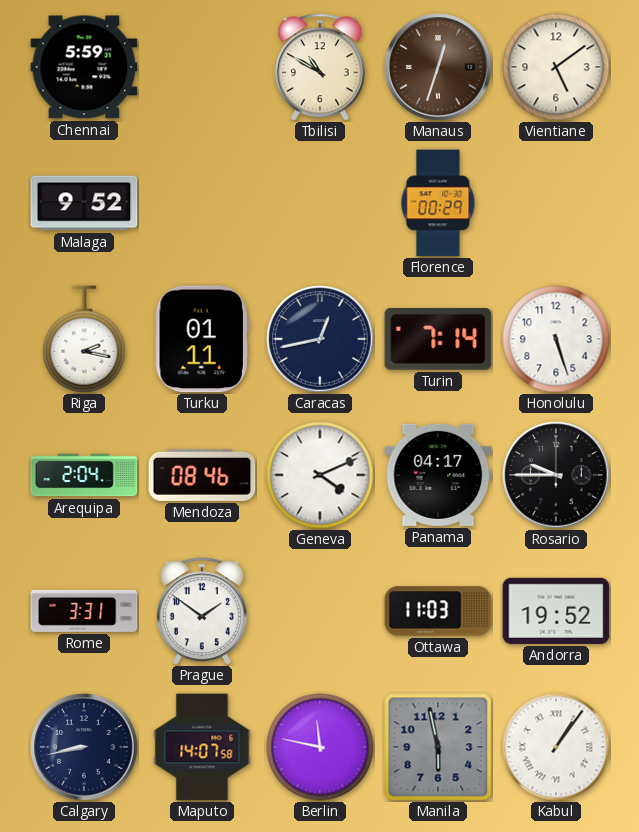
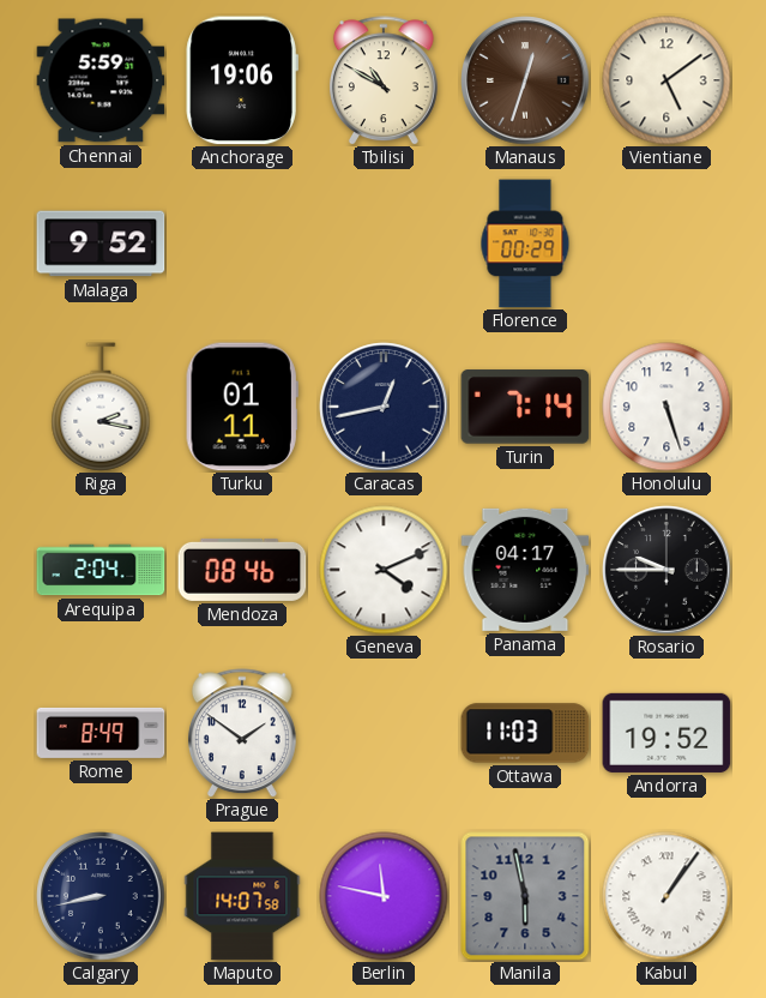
Anchorage: none -> 19:06
Rome: 3:31 -> 8:49
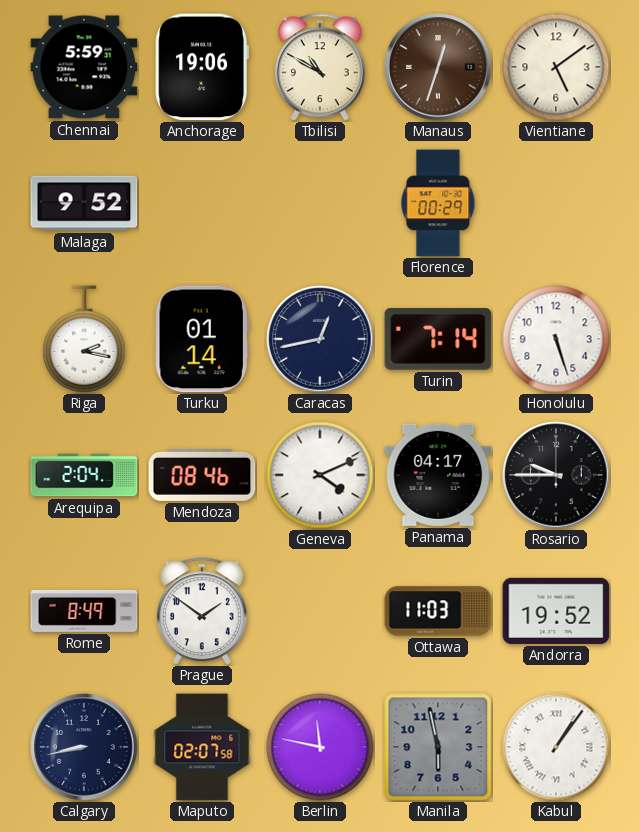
Turku: 01:11 -> 01:14
Maputo: 14:07 -> 02:07
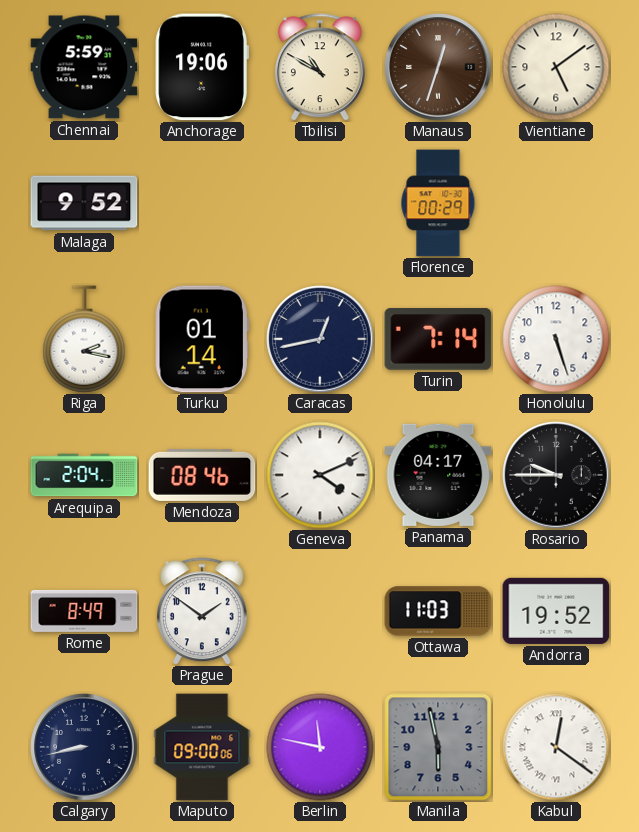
Maputo: 02:07 -> 09:00
Kabul: 1:06 -> 12:21
